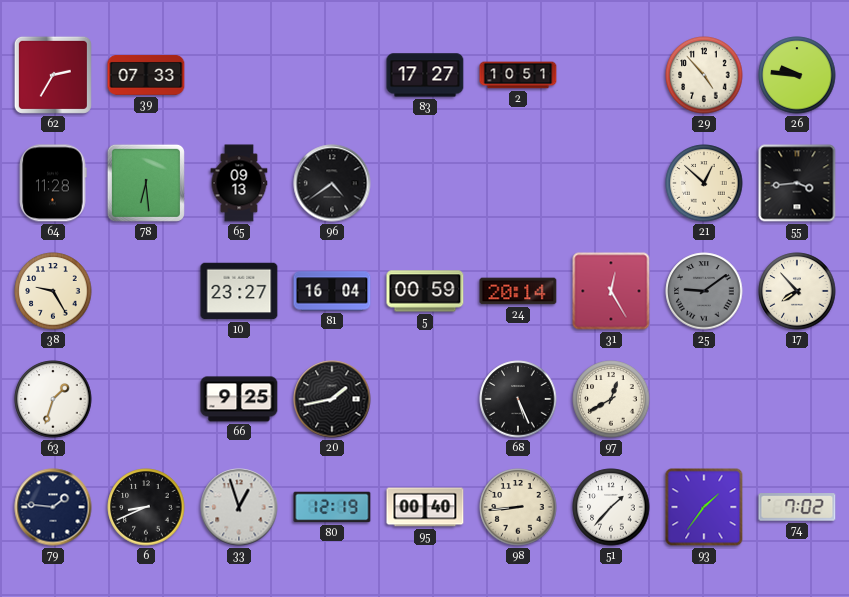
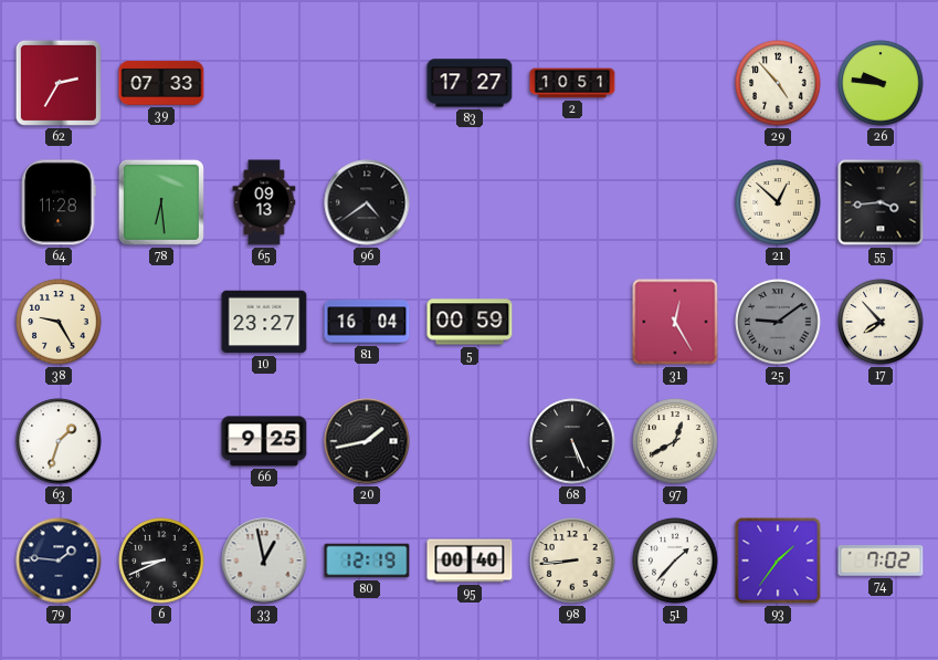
24: 20:14 -> none
33: 12:57 -> 12:58
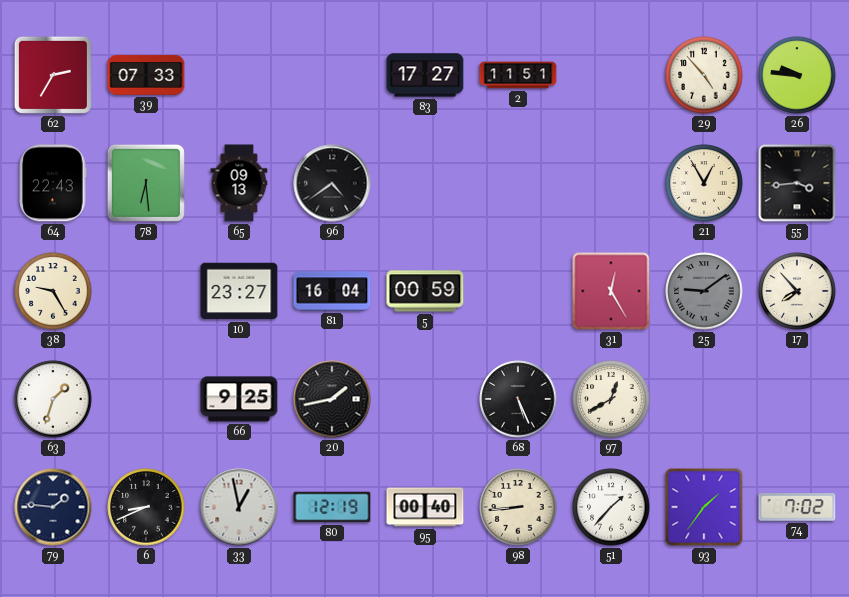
2: 10:51 -> 11:51
64: 11:28 -> 22:43
21: 12:52 -> 12:55
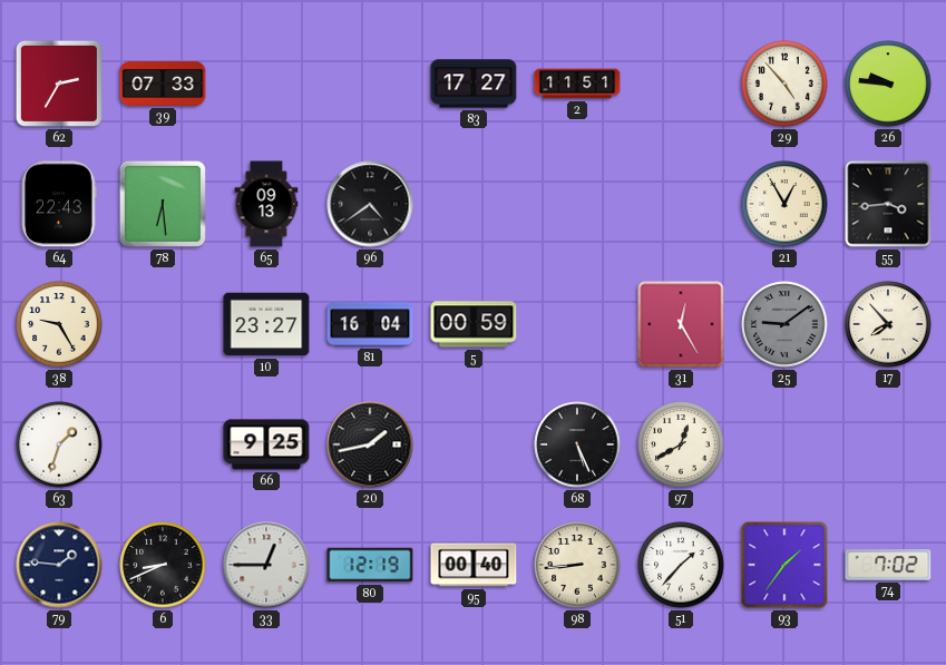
33: 12:58 -> 12:45
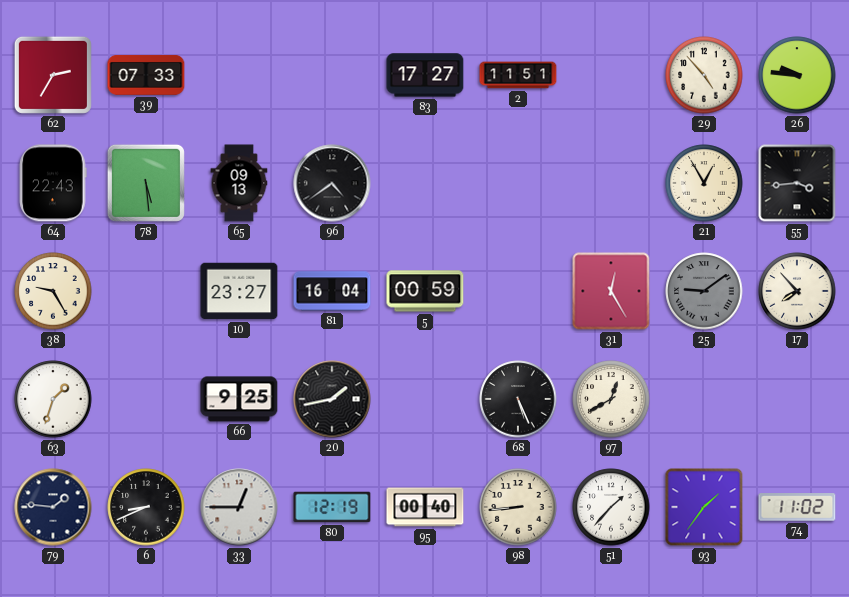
78: 6:29 -> 5:29
74: 7:02 -> 11:02
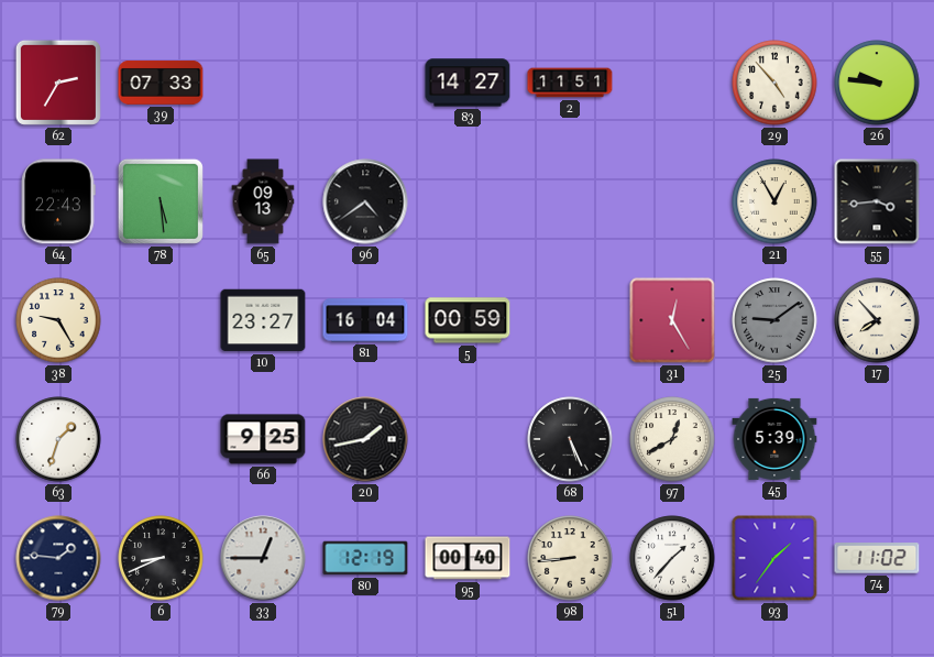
83: 17:27 -> 14:27
45: none -> 5:39
